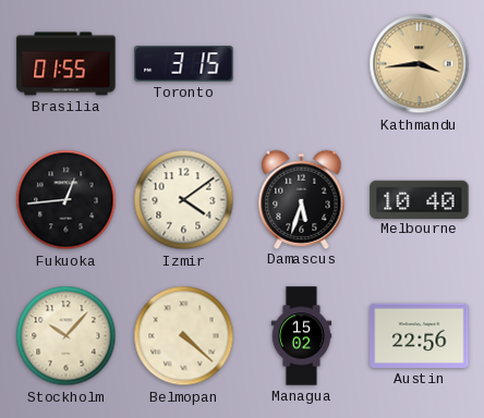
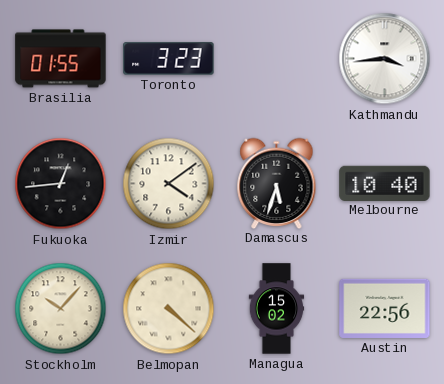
Toronto: 3:15 -> 3:23
Kathmandu dial: champagne -> white
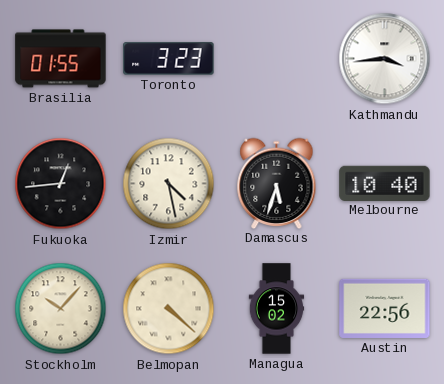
Izmir: 4:09 -> 4:28
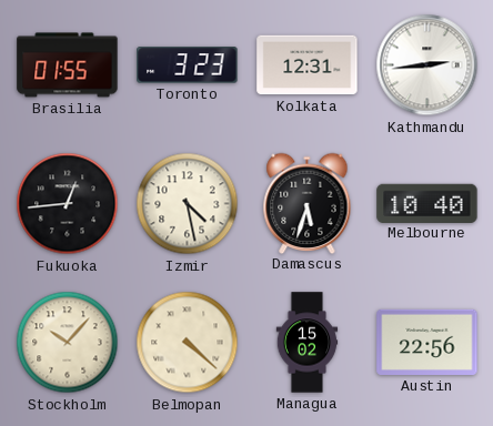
Kolkata: none -> 12:31
Kathmandu: 3:44 -> 2:44
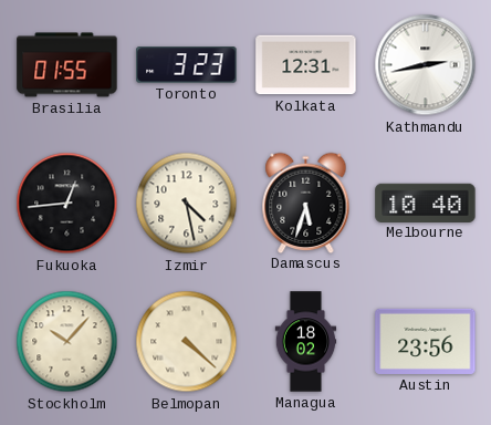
Kathmandu: 2:44 -> 2:43
Managua: 15:02 -> 18:02
Austin: 22:56 -> 23:56
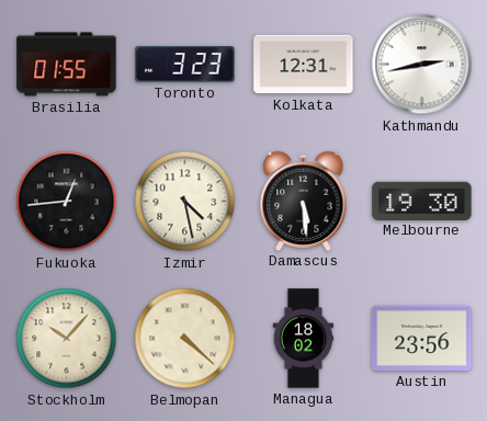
Damascus: 5:33 -> 5:29
Melbourne: 10:40 -> 19:30
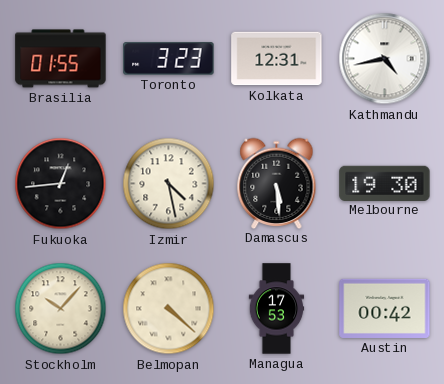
Kathmandu: 2:43 -> 4:43
Managua: 18:02 -> 17:53
Austin: 23:56 -> 00:42
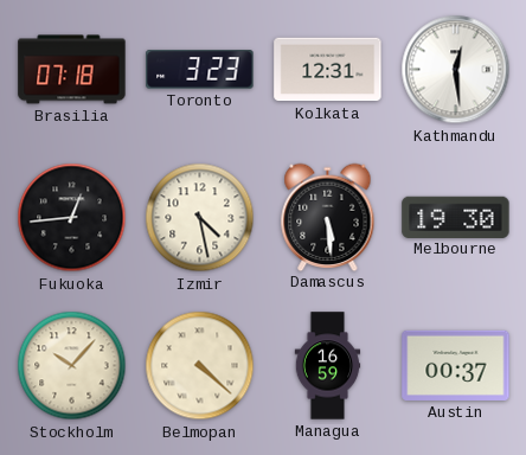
Brasilia: 01:55 -> 07:18
Kathmandu: 4:43 -> 12:29
Managua: 17:53 -> 16:59
Austin: 00:42 -> 00:37
